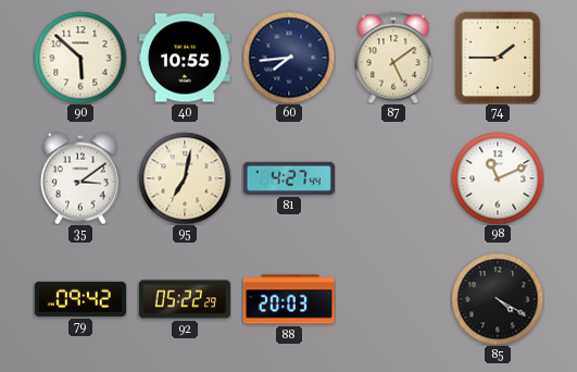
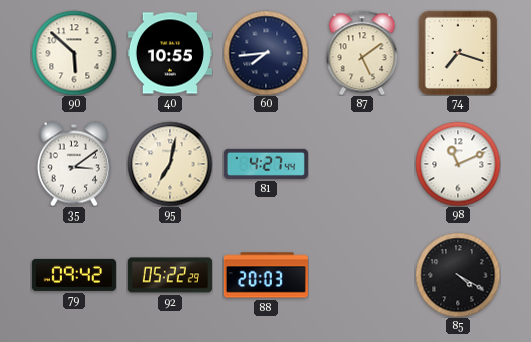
74: 1:45 -> 7:18
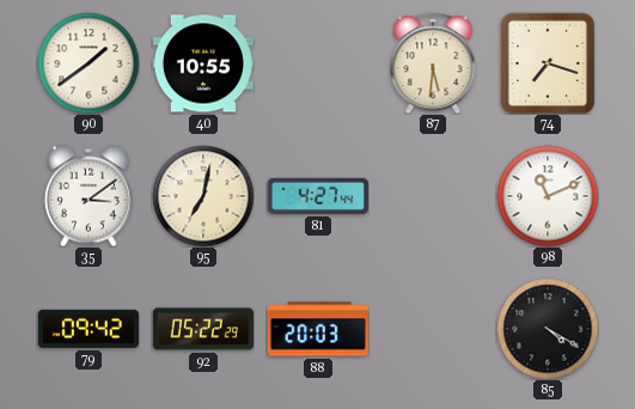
90: 5:52 -> 1:39
60: 7:44 -> none
87: 5:09 -> 5:31
